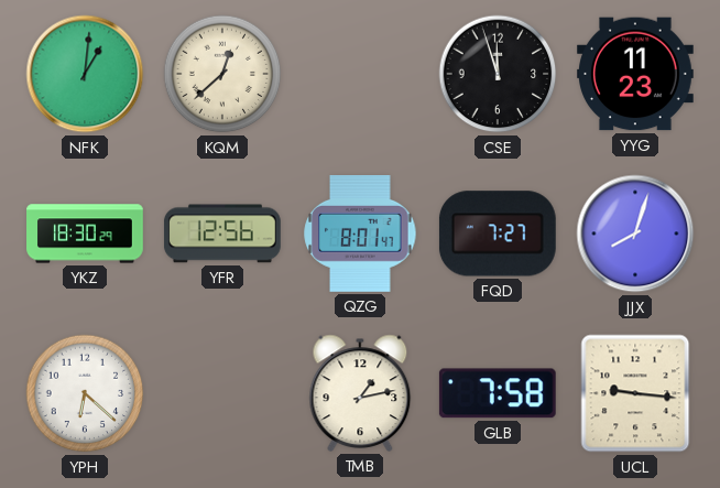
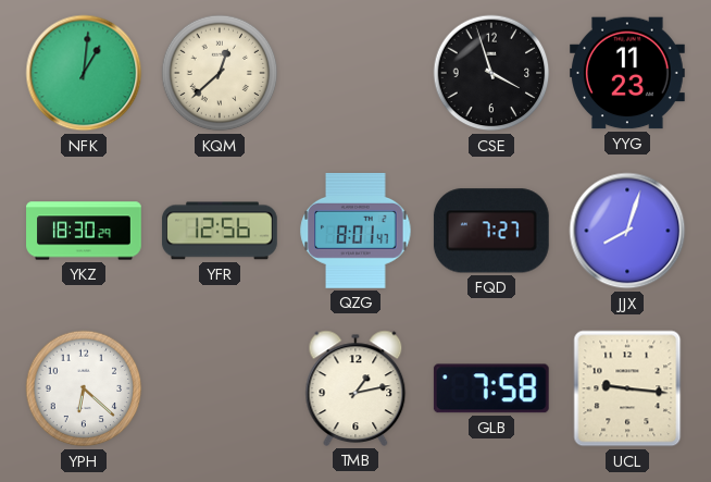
CSE: 11:57 -> 3:57
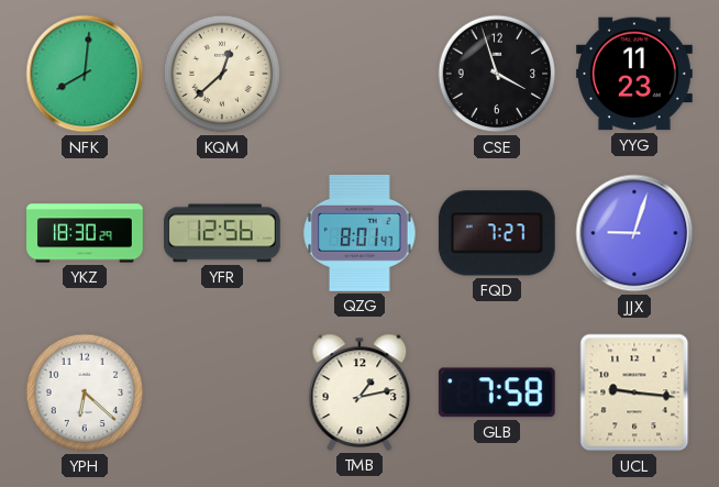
NFK: 1:01 -> 8:01
JJX: 8:03 -> 9:03
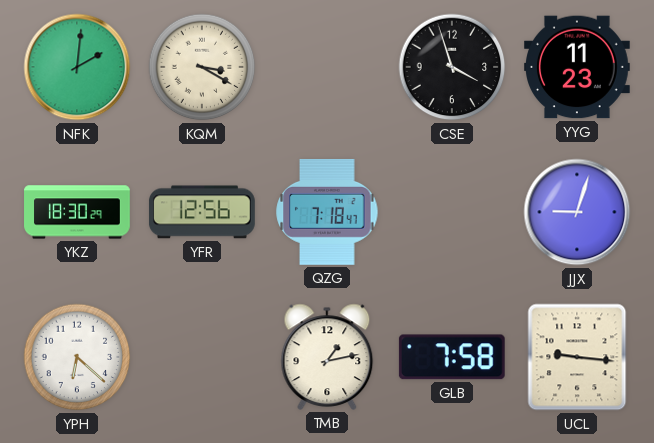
NFK: 8:01 -> 2:01
KQM: 12:38 -> 3:20
QZG: 8:01 -> 7:18
FQD: 7:27 -> none
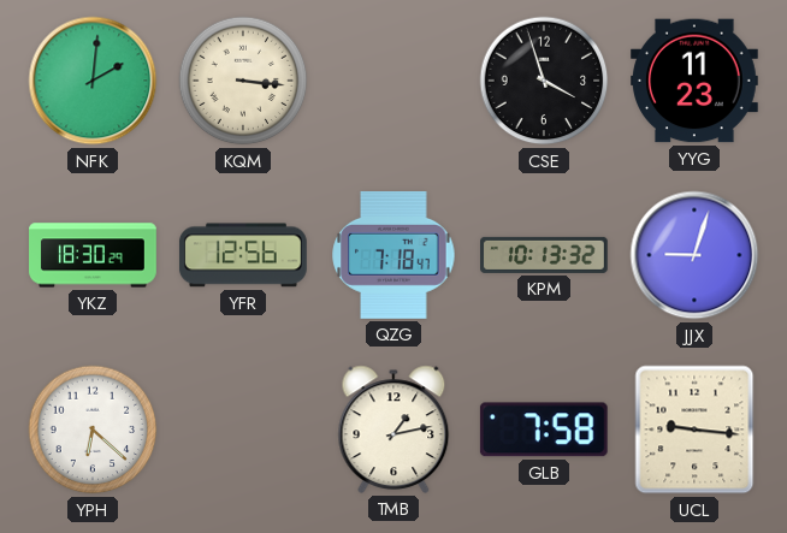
KQM: 3:20 -> 3:16
KPM: none -> 10:13
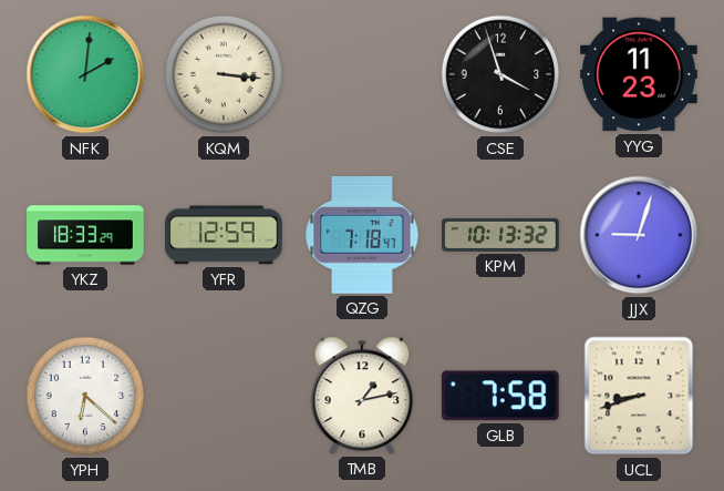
YKZ: 18:30 -> 18:33
YFR: 12:56 -> 12:59
UCL: 9:16 -> 8:42
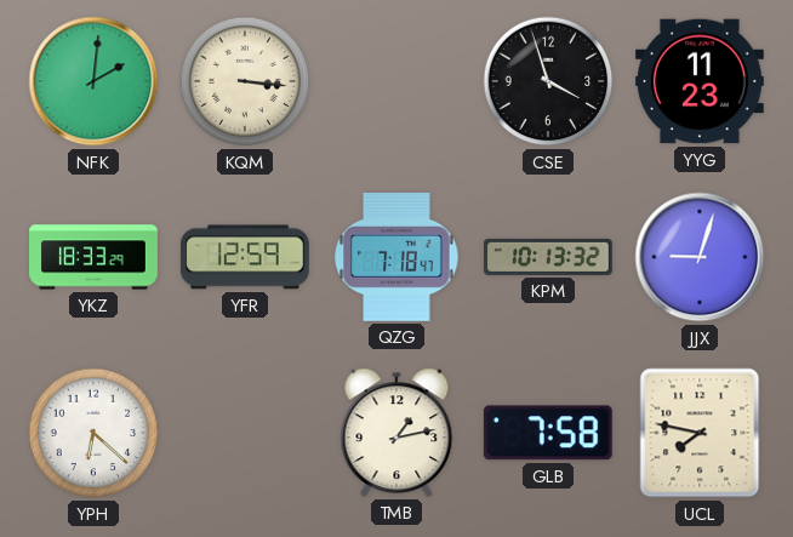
UCL: 8:42 -> 7:47
